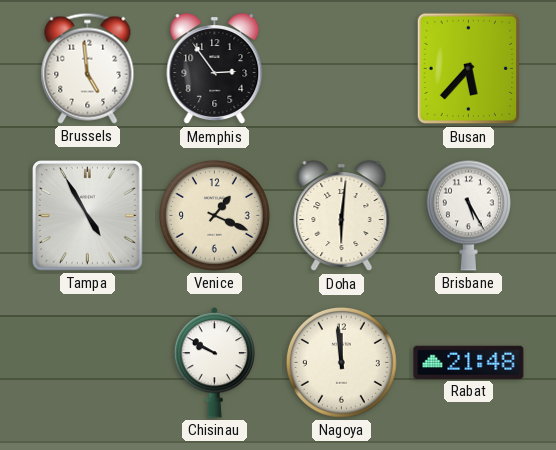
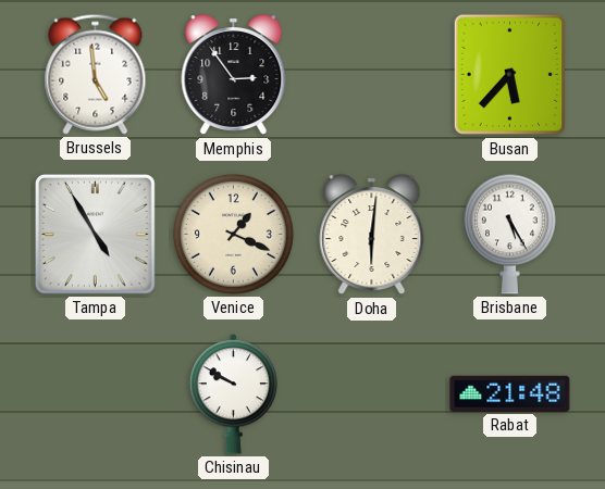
Nagoya: 11:59 -> none
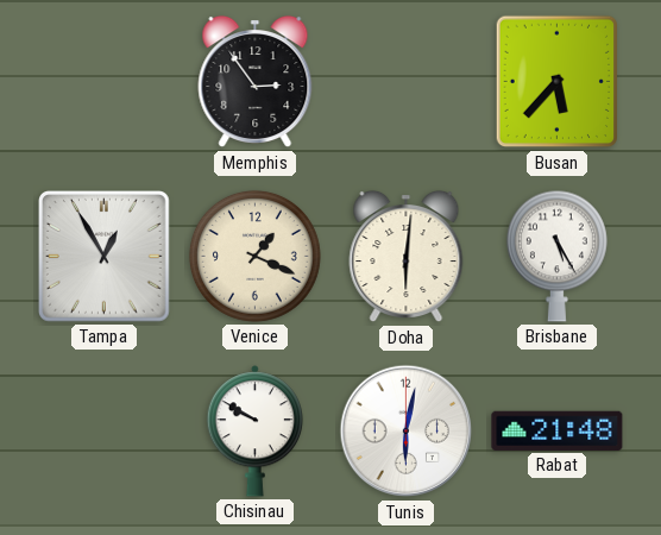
Brussels: 4:59 -> none
Tampa: 4:55 -> 12:55
Tunis: none -> 6:02
